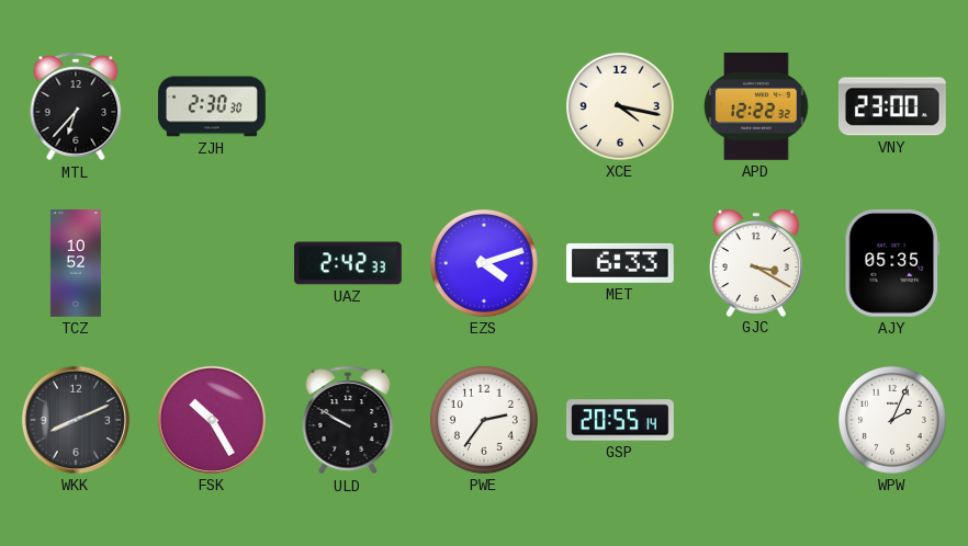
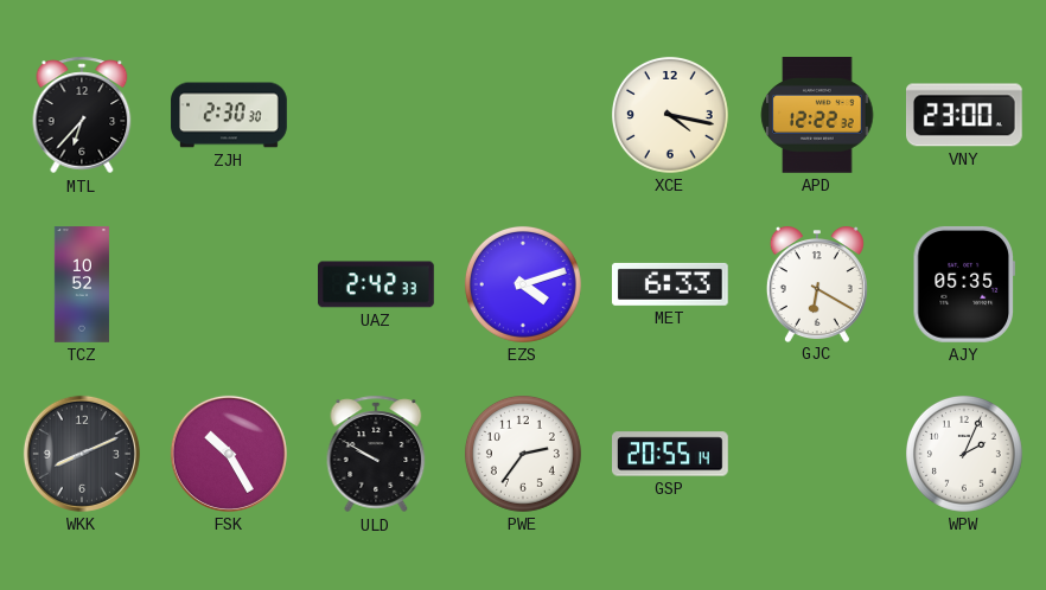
GJC: 3:20 -> 6:20
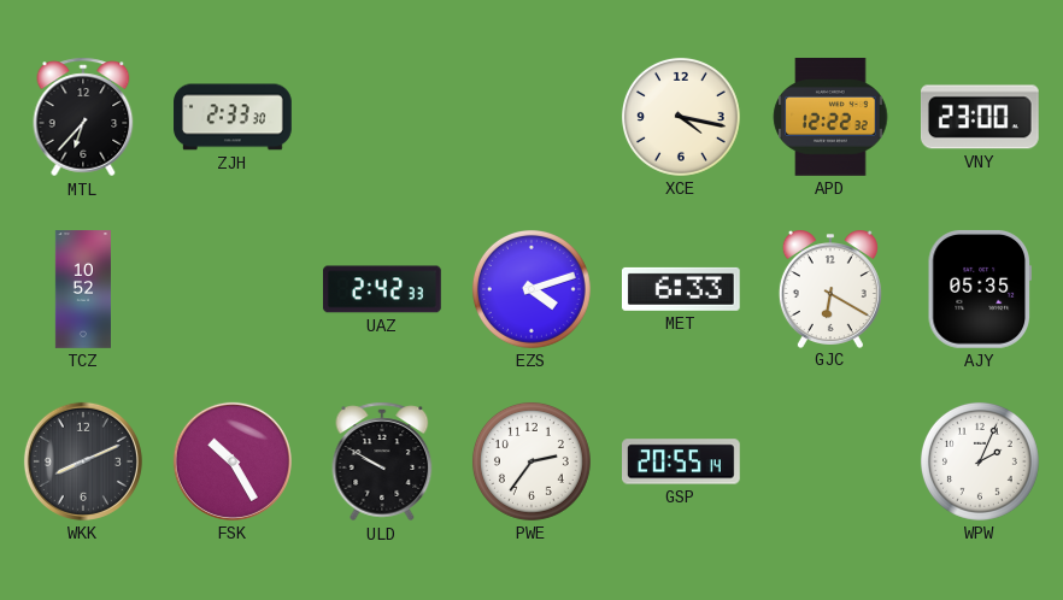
ZJH: 2:30 -> 2:33
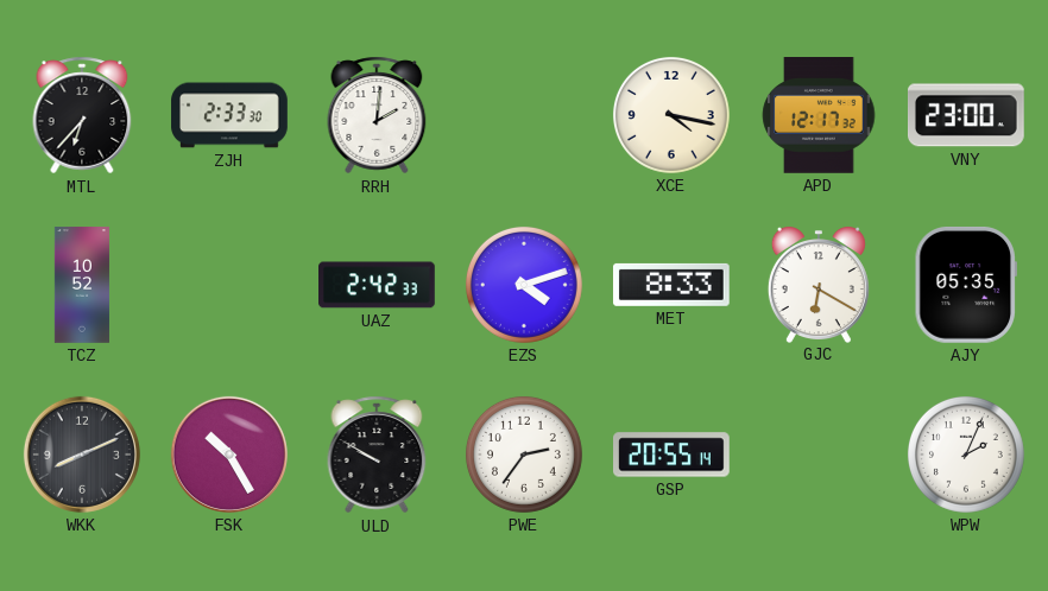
RRH: none -> 2:01
APD: 12:22 -> 12:17
MET: 6:33 -> 8:33
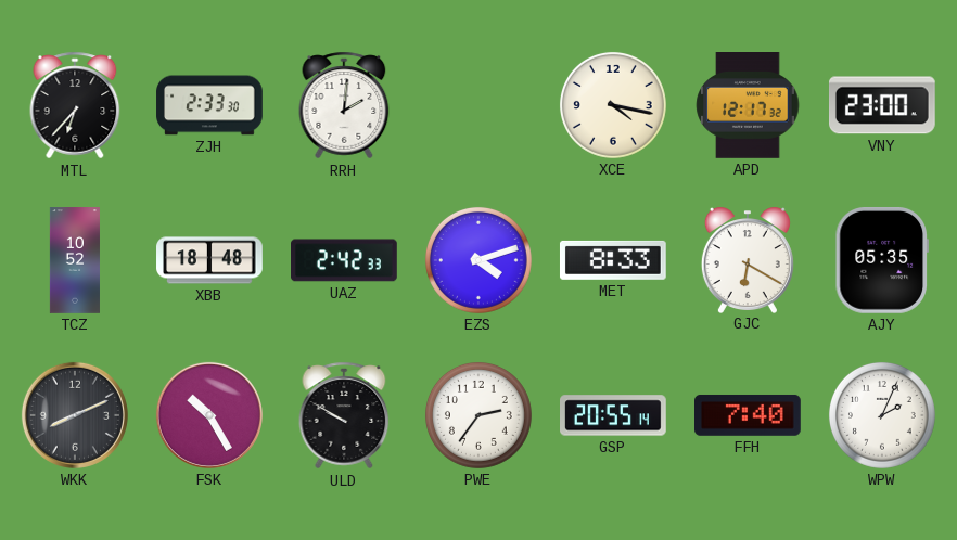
XBB: none -> 18:48
FFH: none -> 7:40
